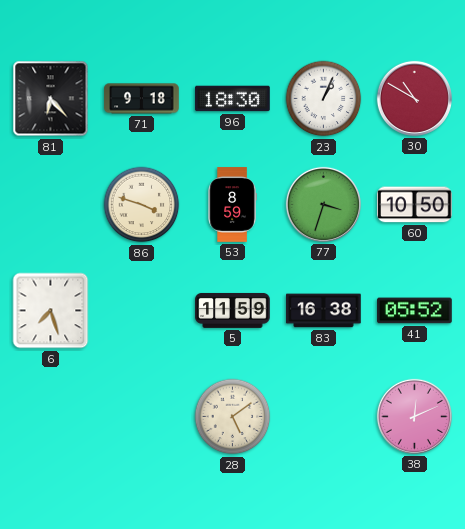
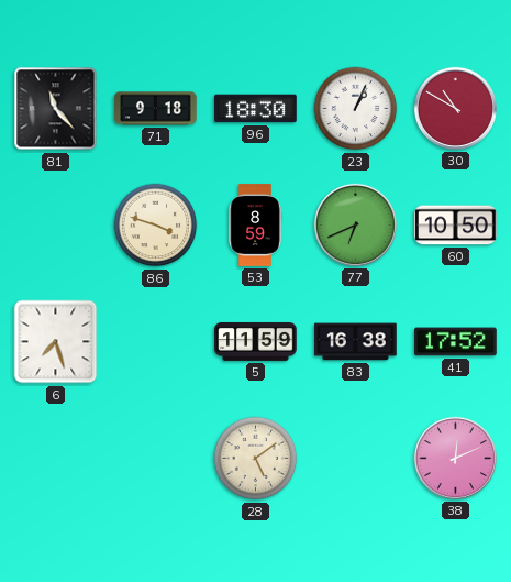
81: 6:23 -> 11:23
77: 3:33 -> 6:41
41: 05:52 -> 17:52
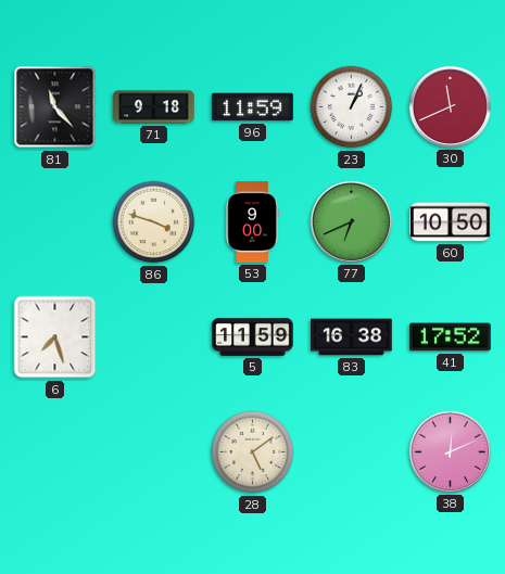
96: 18:30 -> 11:59
30: 10:50 -> 11:41
53: 8:59 -> 9:00
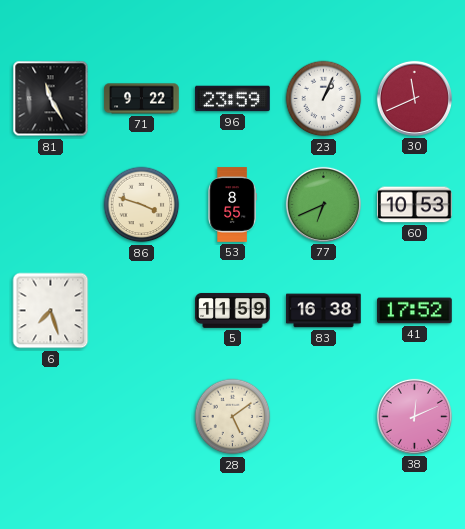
81: 11:23 -> 11:25
71: 9:18 -> 9:22
96: 11:59 -> 23:59
53: 9:00 -> 8:55
60: 10:50 -> 10:53
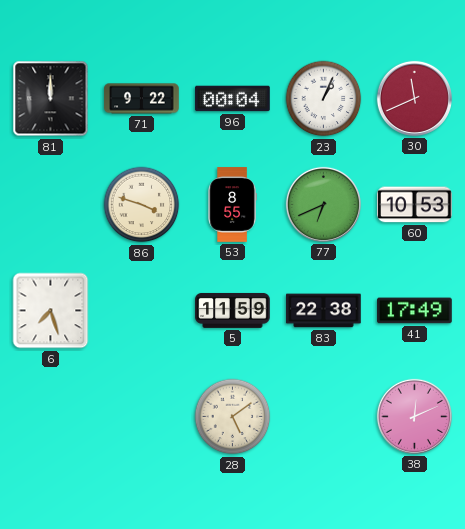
81: 11:25 -> 12:00
96: 23:59 -> 00:04
83: 16:38 -> 22:38
41: 17:52 -> 17:49
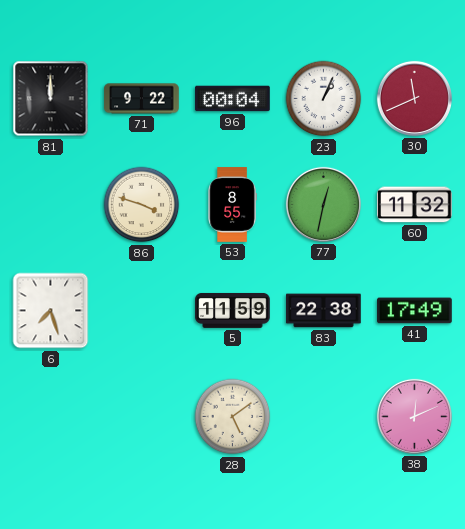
77: 6:41 -> 12:32
60: 10:53 -> 11:32
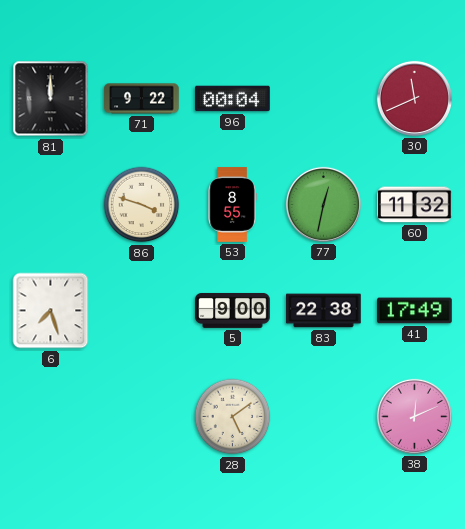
23: 1:04 -> none
5: 11:59 -> 9:00
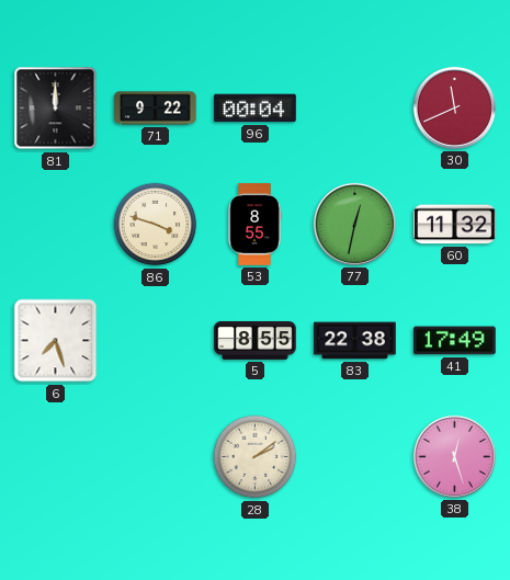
5: 9:00 -> 8:55
28: 5:09 -> 2:09
38: 12:11 -> 12:27
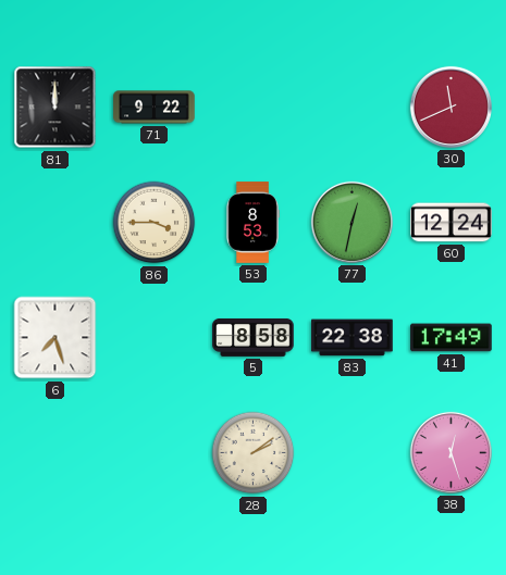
96: 00:04 -> none
86: 3:48 -> 3:45
53: 8:55 -> 8:53
60: 11:32 -> 12:24
5: 8:55 -> 8:58
